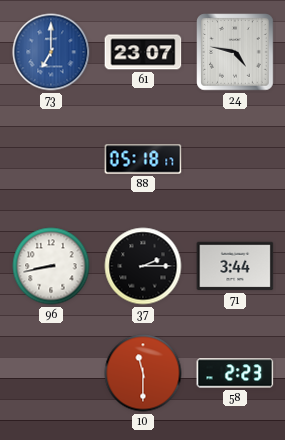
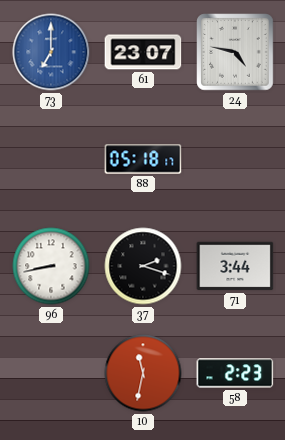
37: 2:15 -> 2:18
10: 11:30 -> 11:32
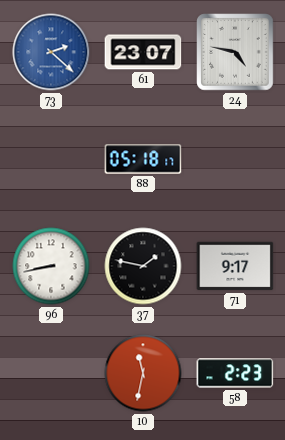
73: 7:00 -> 2:22
37: 2:18 -> 1:47
71: 3:44 -> 9:17
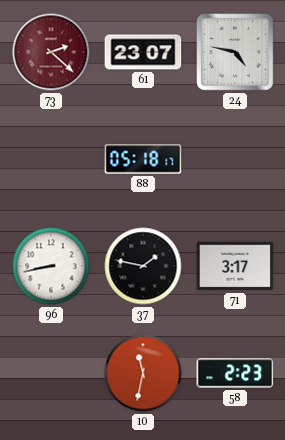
73 dial: blue -> burgundy
71: 9:17 -> 3:17
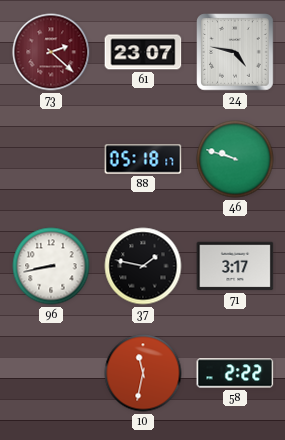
46: none -> 9:48
58: 2:23 -> 2:22
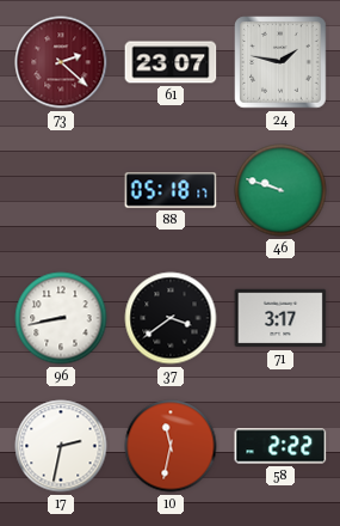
24: 4:47 -> 1:47
37: 1:47 -> 3:39
17: none -> 2:32
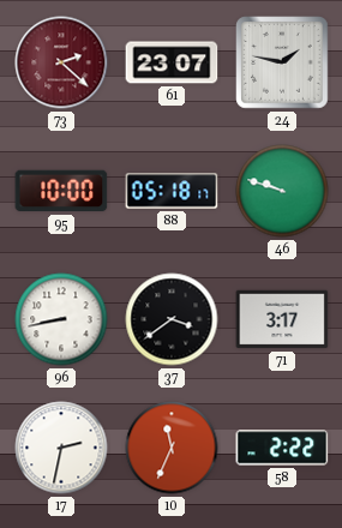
95: none -> 10:00
10: 11:32 -> 11:34
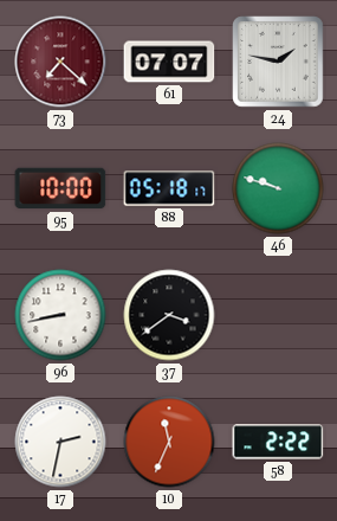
73: 2:22 -> 7:22
61: 23:07 -> 07:07
71: 3:17 -> none
